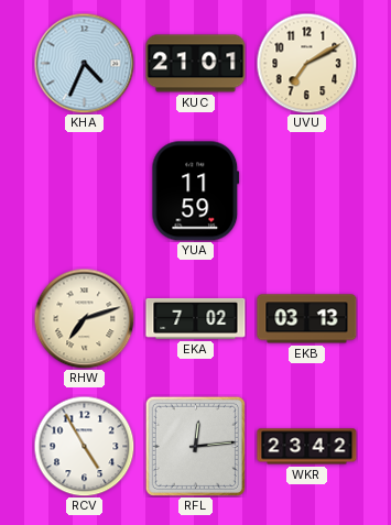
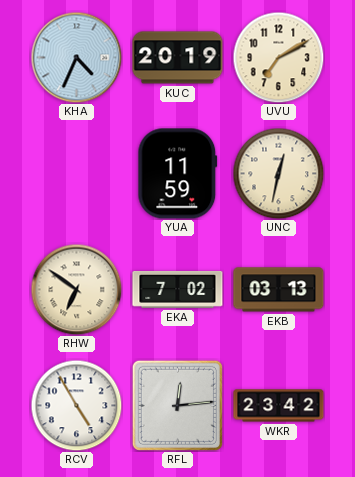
KUC: 21:01 -> 20:19
UNC: none -> 12:32
RHW: 7:12 -> 6:51
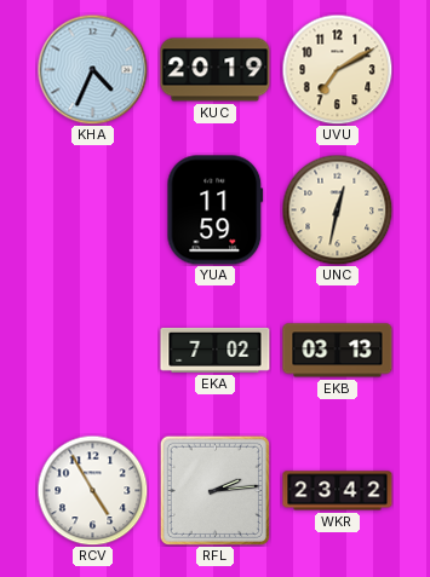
RHW: 6:51 -> none
RFL: 12:14 -> 2:14
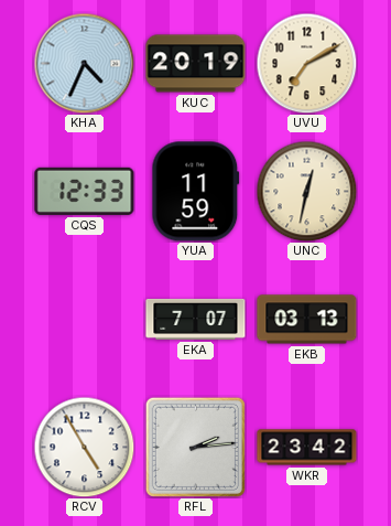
CQS: none -> 12:33
EKA: 7:02 -> 7:07
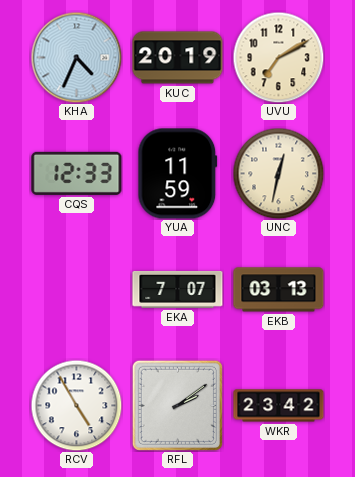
RFL: 2:14 -> 2:09
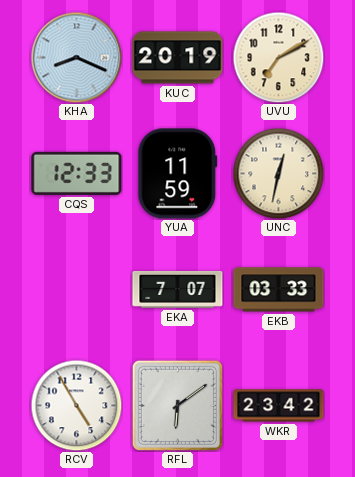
KHA: 4:34 -> 8:19
EKB: 03:13 -> 03:33
RFL: 2:09 -> 6:09
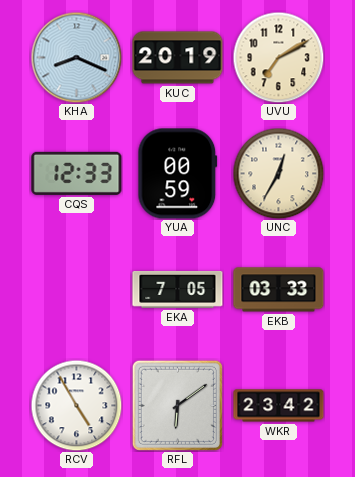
YUA: 11:59 -> 00:59
UNC: 12:32 -> 12:35
EKA: 7:07 -> 7:05
